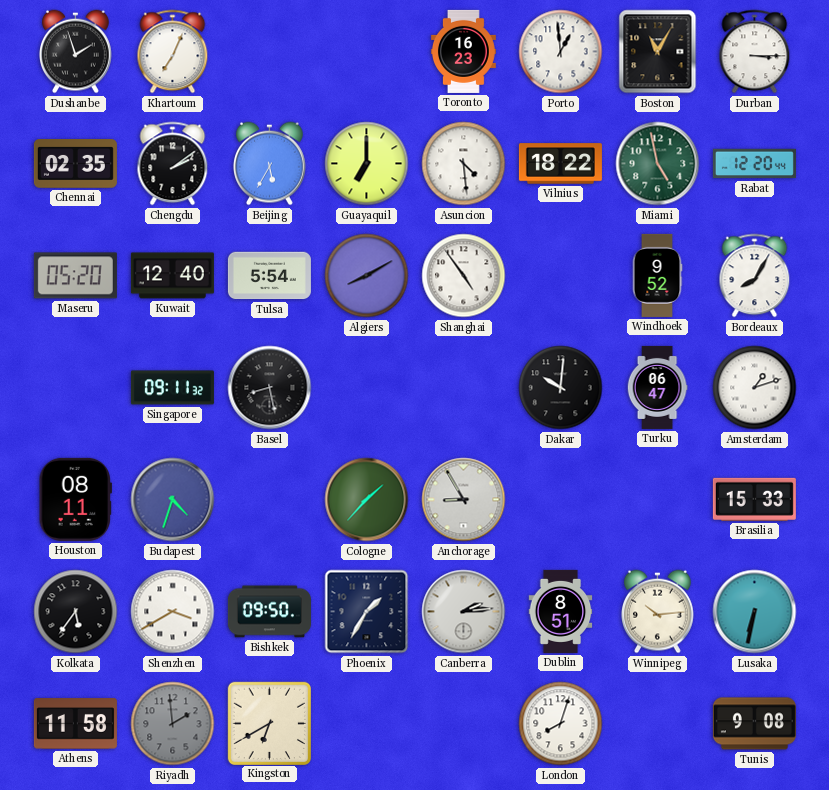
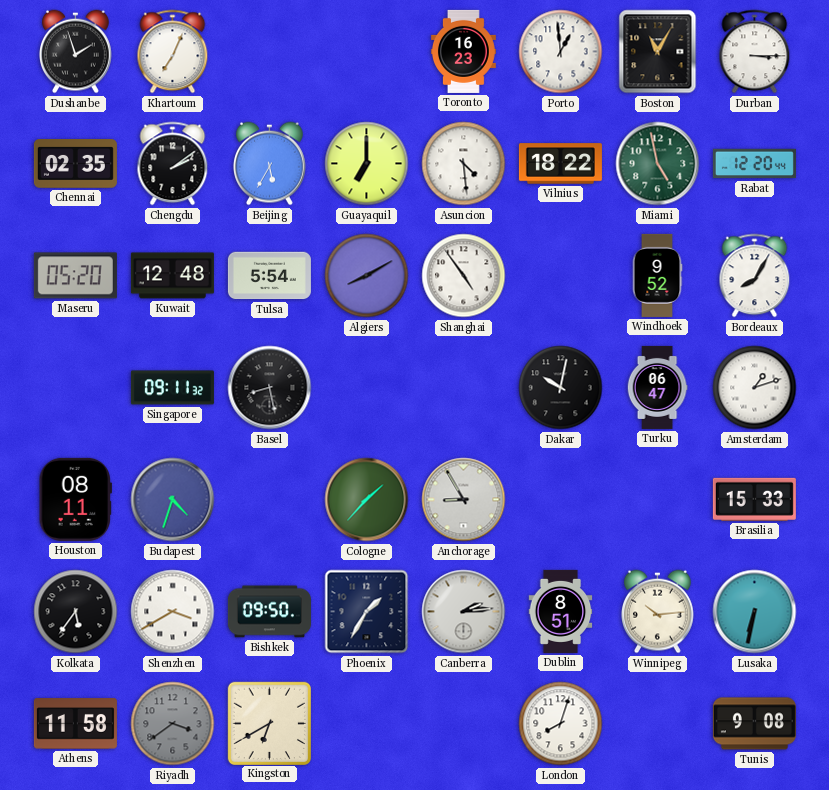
Kuwait: 12:40 -> 12:48
Dakar: 10:01 -> 10:02
Riyadh: 1:59 -> 3:39
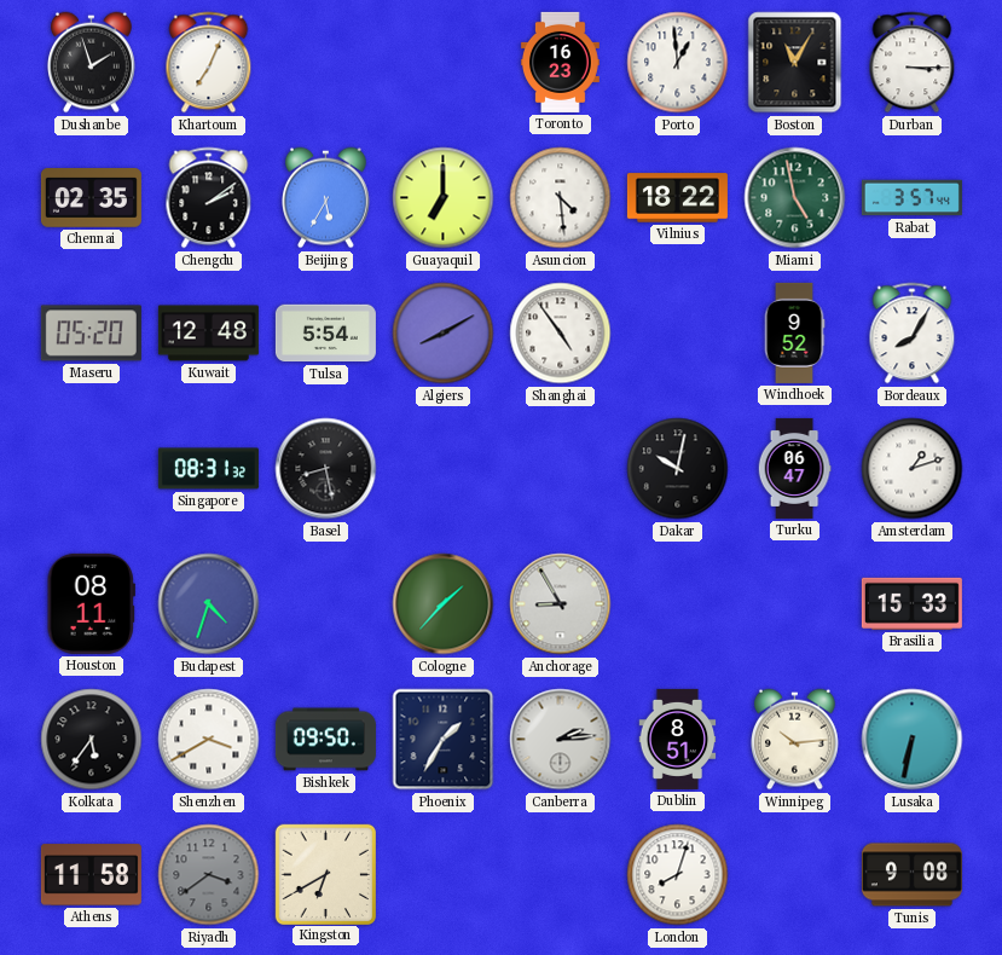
Rabat: 12:20 -> 3:57
Singapore: 09:11 -> 08:31
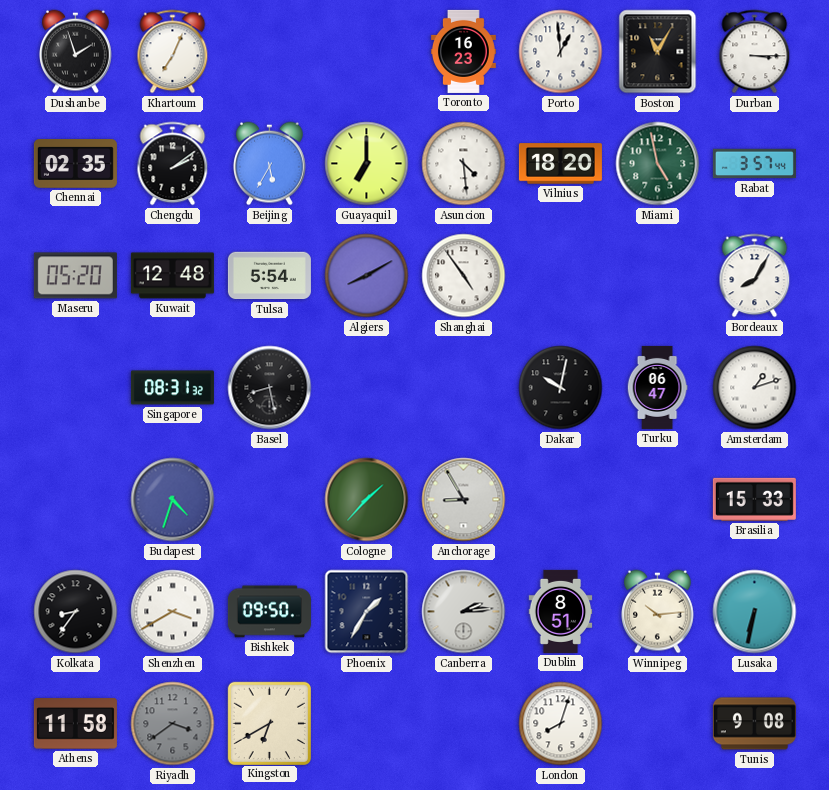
Vilnius: 18:22 -> 18:20
Windhoek: 9:52 -> none
Houston: 08:11 -> none
Kolkata: 5:36 -> 8:36
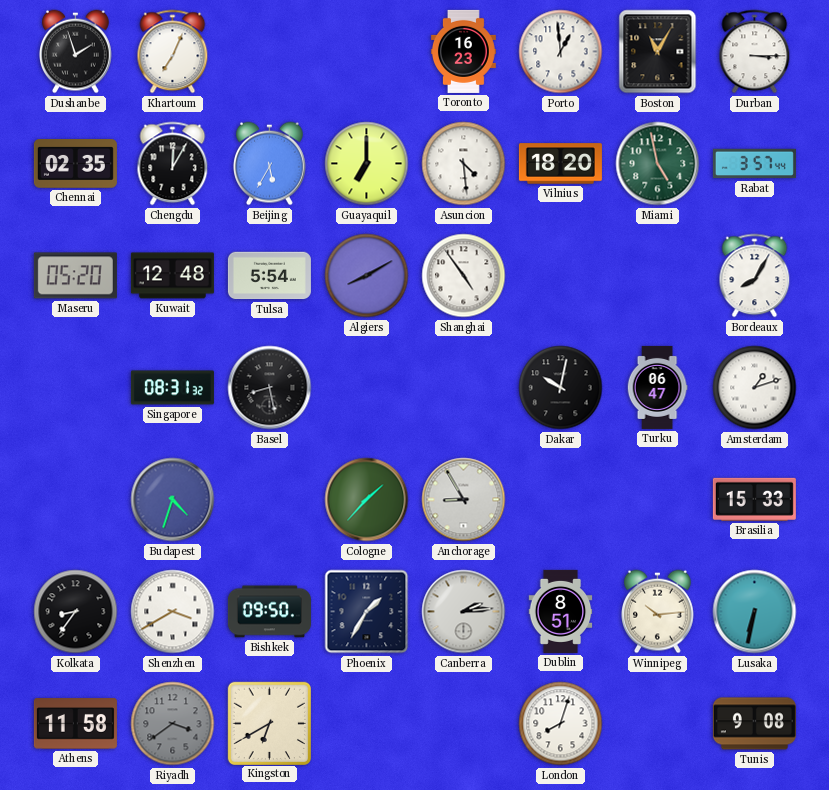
Chengdu: 2:09 -> 12:05
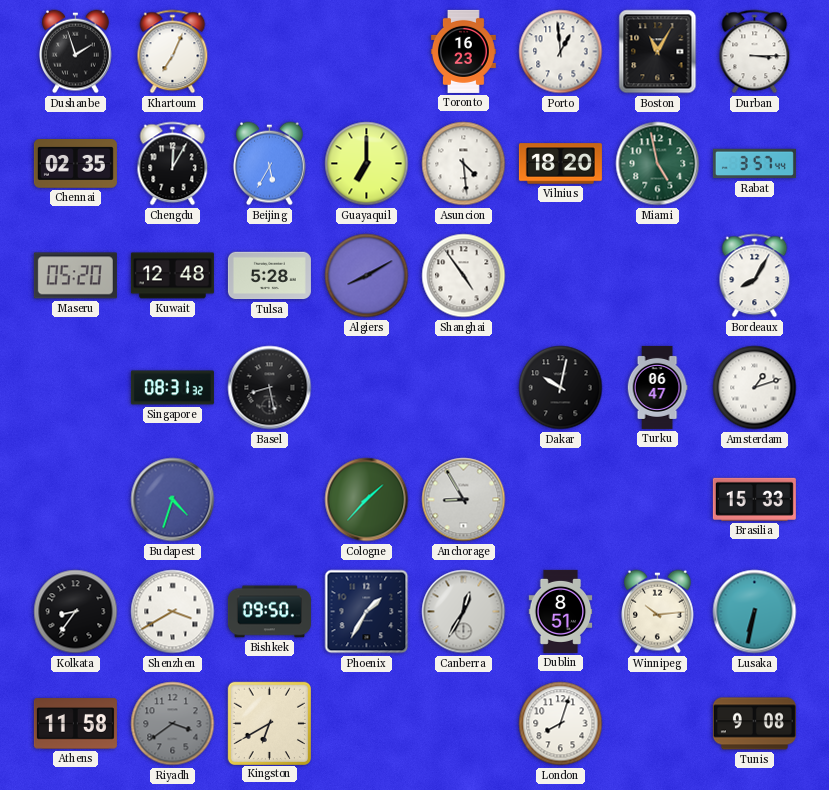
Tulsa: 5:54 -> 5:28
Canberra: 2:14 -> 12:35
